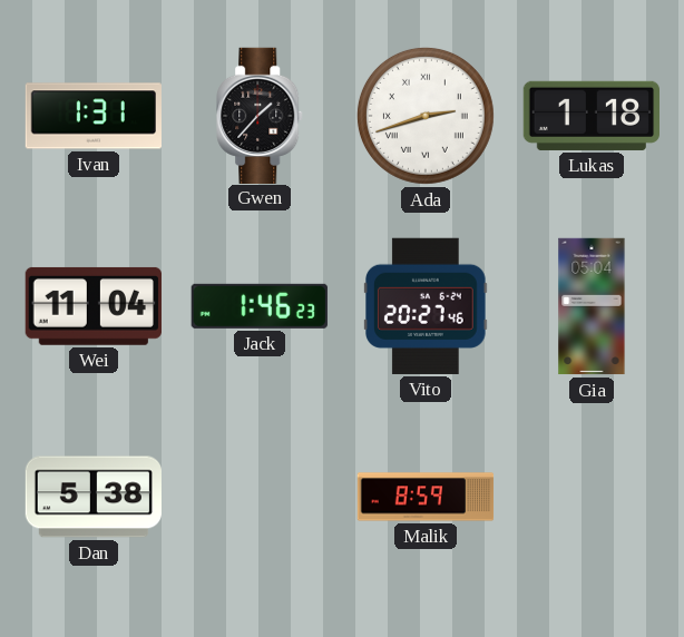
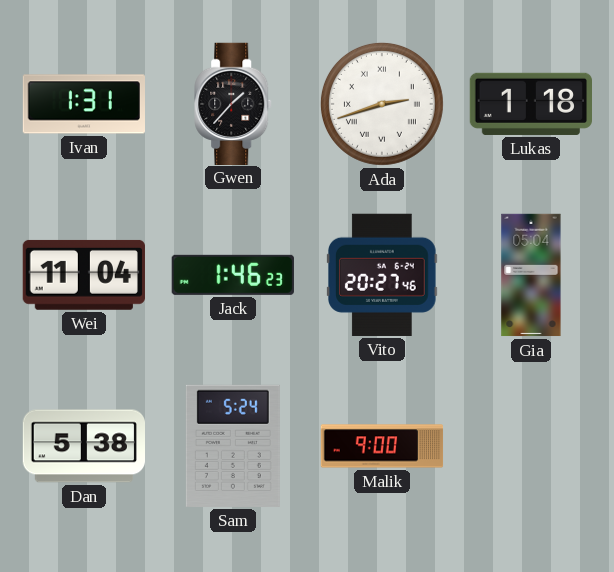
Sam: none -> 5:24
Malik: 8:59 -> 9:00
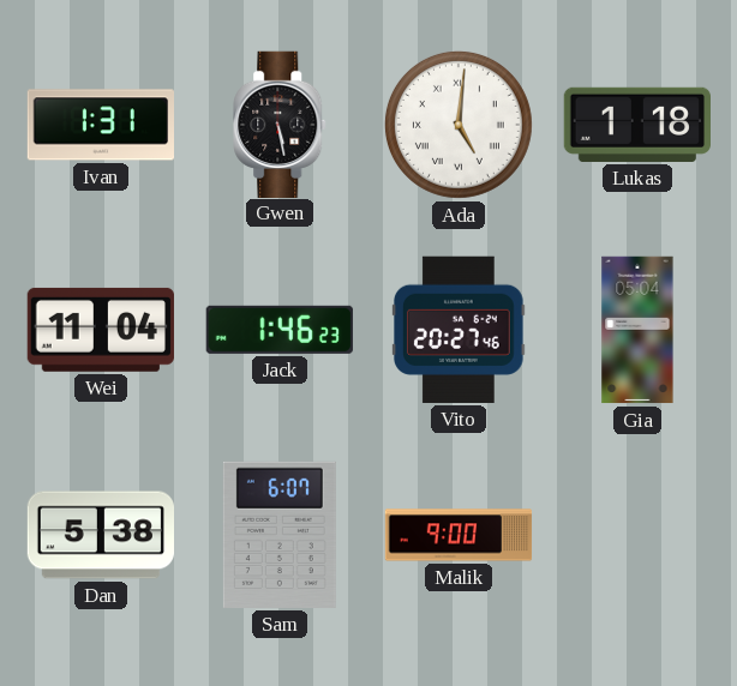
Gwen: 1:37 -> 5:28
Ada: 2:42 -> 5:01
Sam: 5:24 -> 6:07
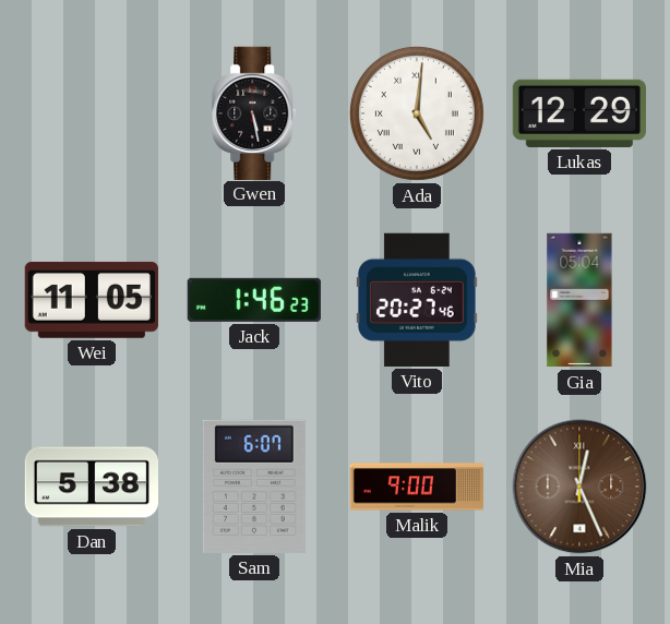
Ivan: 1:31 -> none
Lukas: 1:18 -> 12:29
Wei: 11:04 -> 11:05
Mia: none -> 12:26
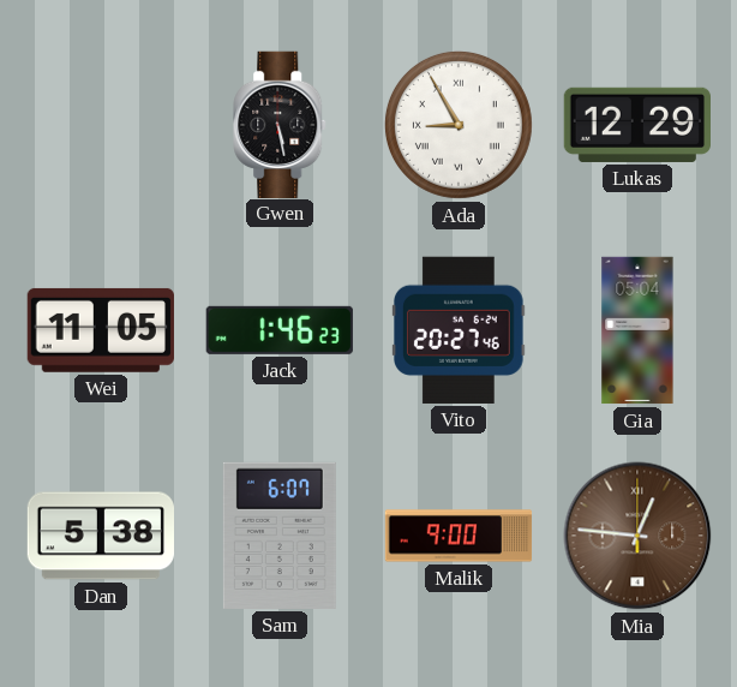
Ada: 5:01 -> 8:55
Mia: 12:26 -> 12:46
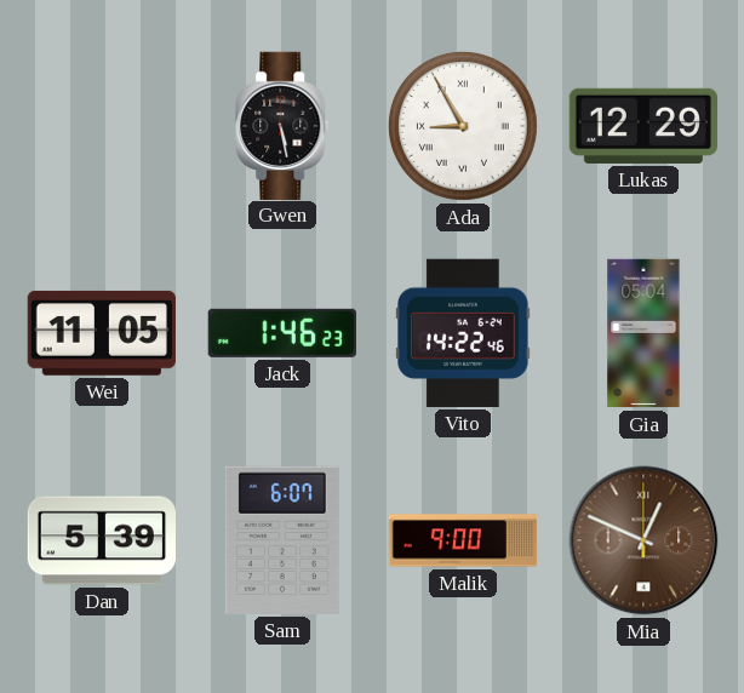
Vito: 20:27 -> 14:22
Dan: 5:38 -> 5:39
Mia: 12:46 -> 12:49
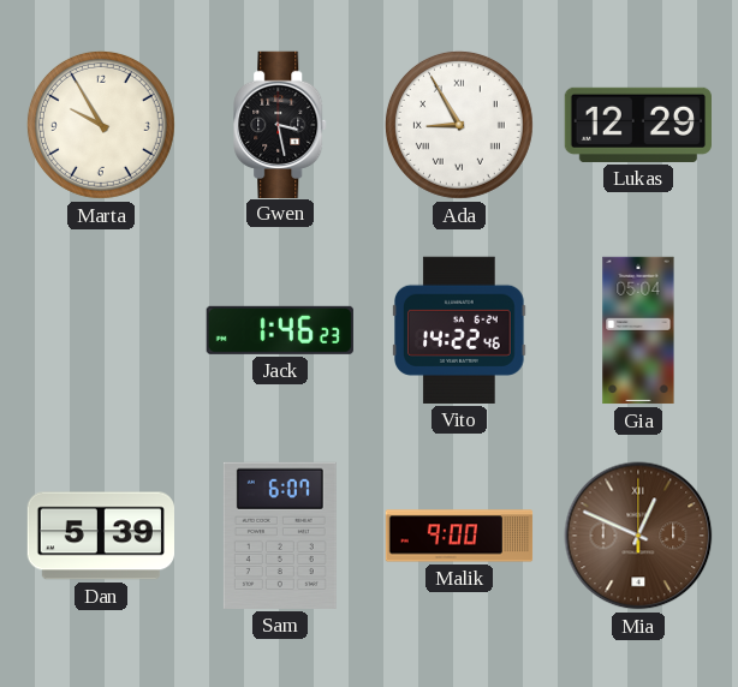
Marta: none -> 9:55
Gwen: 5:28 -> 3:28
Wei: 11:05 -> none
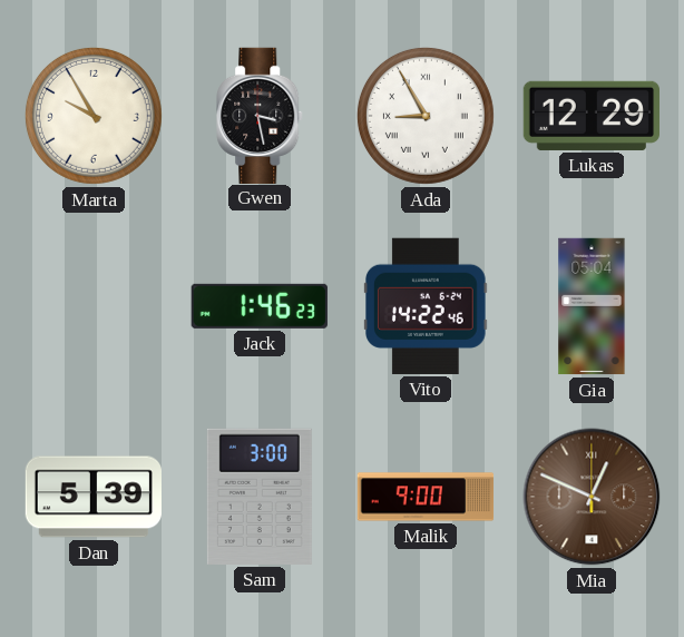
Sam: 6:07 -> 3:00
